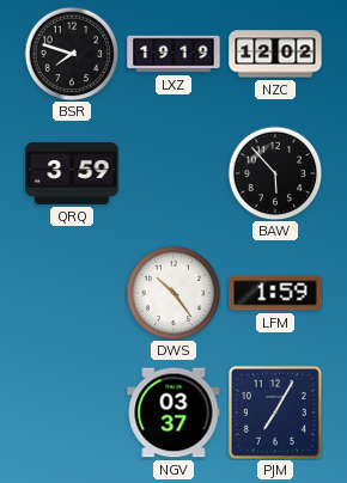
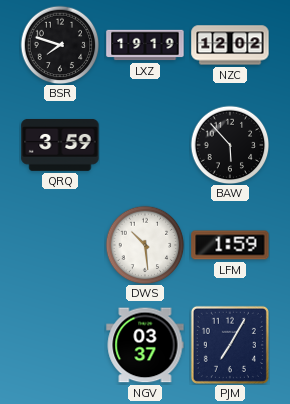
DWS: 10:24 -> 10:29
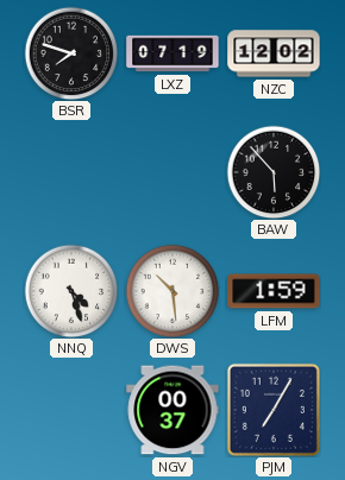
LXZ: 19:19 -> 07:19
QRQ: 3:59 -> none
NNQ: none -> 4:27
NGV: 03:37 -> 00:37
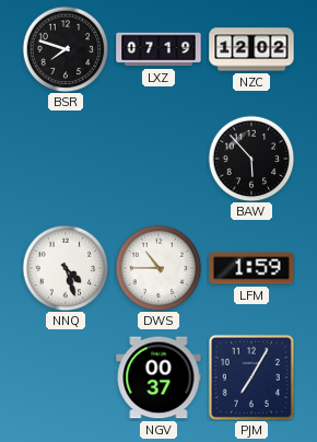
DWS: 10:29 -> 10:45
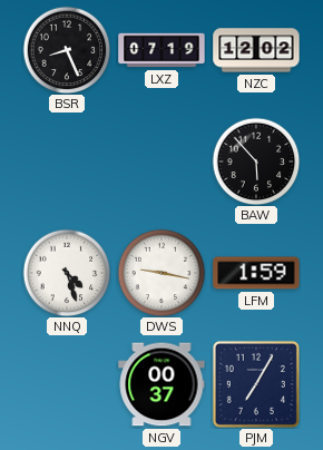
BSR: 7:48 -> 8:26
DWS: 10:45 -> 9:17
